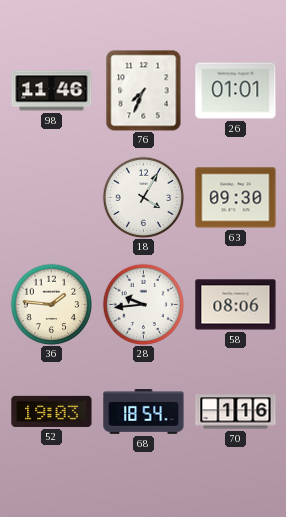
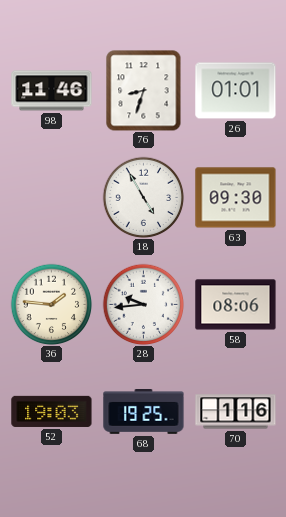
76: 7:34 -> 8:33
18: 4:05 -> 4:55
68: 18:54 -> 19:25
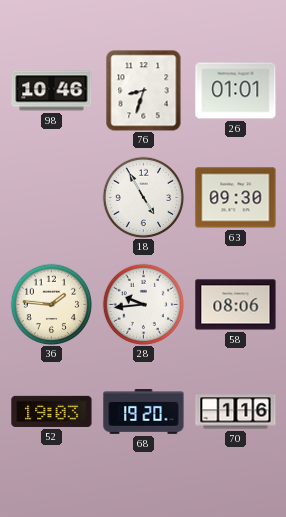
98: 11:46 -> 10:46
68: 19:25 -> 19:20
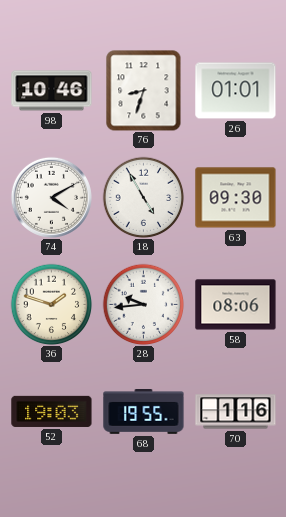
74: none -> 4:10
36: 1:46 -> 1:48
68: 19:20 -> 19:55
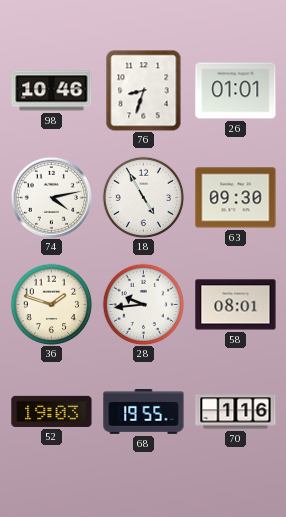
74: 4:10 -> 4:13
58: 08:06 -> 08:01
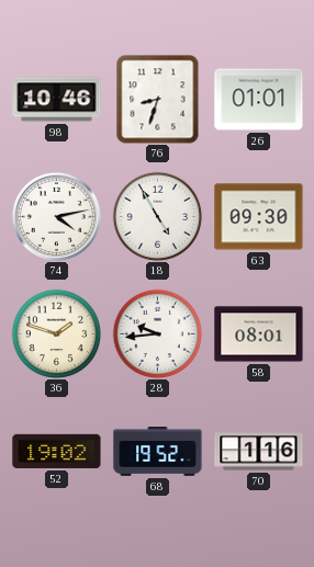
52: 19:03 -> 19:02
68: 19:55 -> 19:52
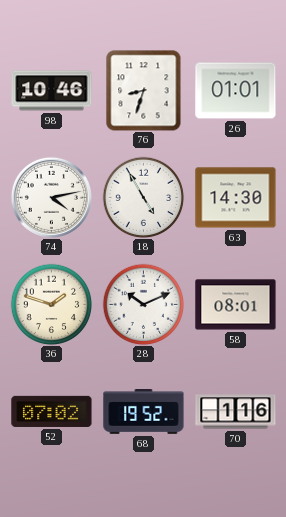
63: 09:30 -> 14:30
28: 9:44 -> 10:11
52: 19:02 -> 07:02
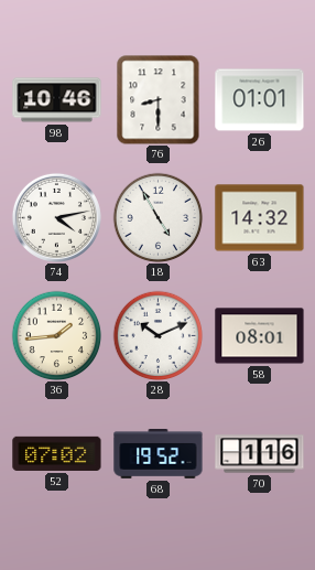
76: 8:33 -> 8:30
63: 14:30 -> 14:32
36: 1:48 -> 1:44
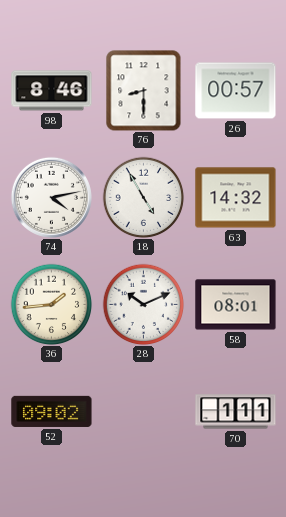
98: 10:46 -> 8:46
26: 01:01 -> 00:57
52: 07:02 -> 09:02
68: 19:52 -> none
70: 1:16 -> 1:11
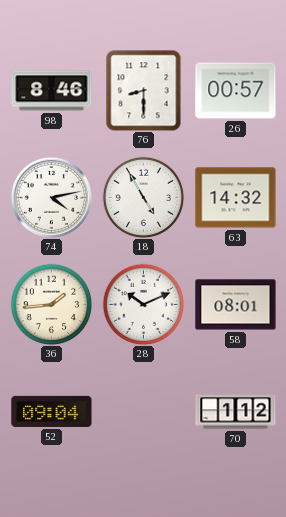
52: 09:02 -> 09:04
70: 1:11 -> 1:12
